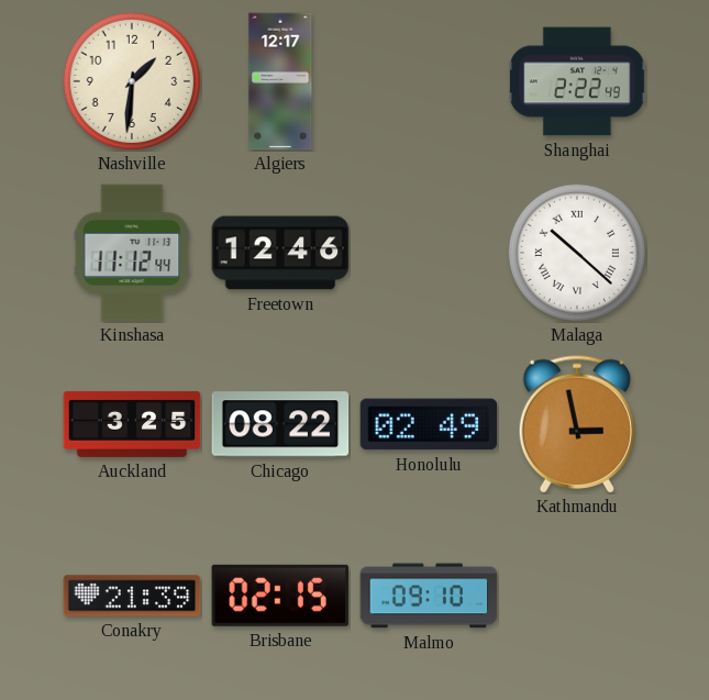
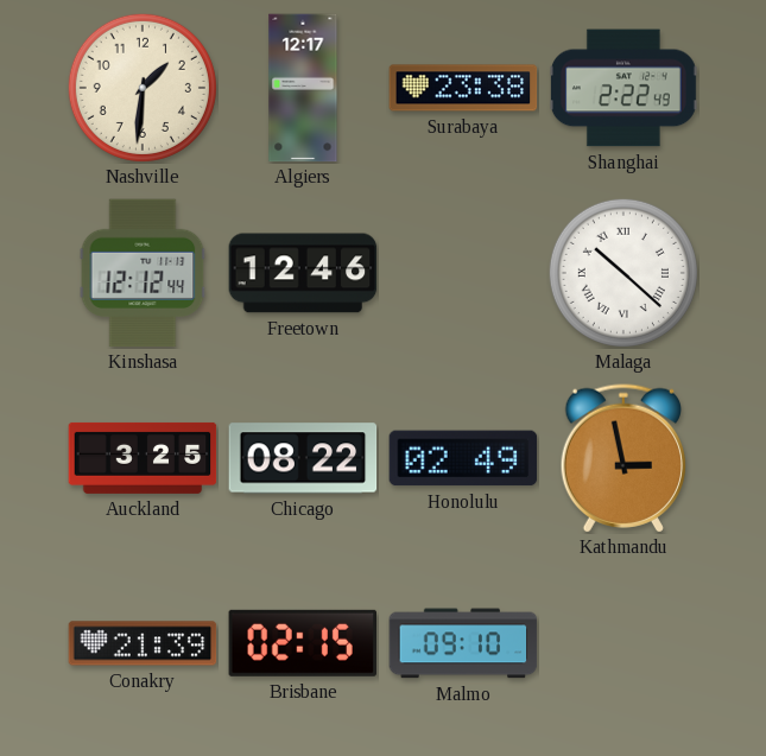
Surabaya: none -> 23:38
Kinshasa: 11:12 -> 12:12
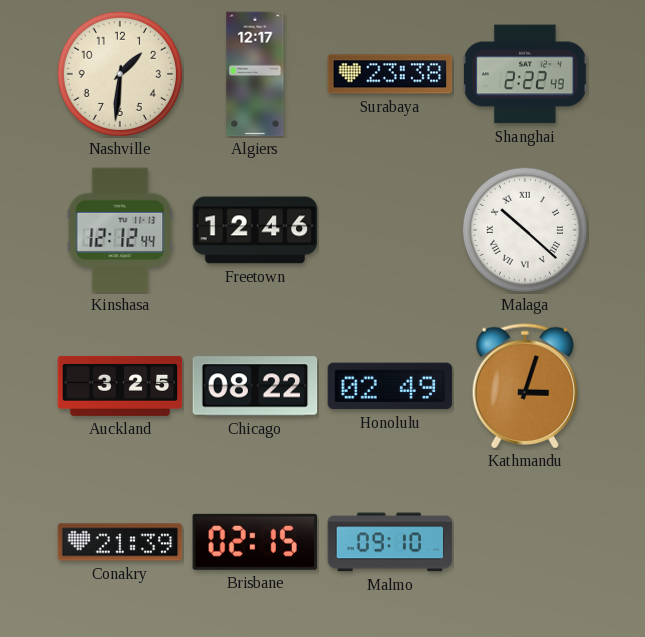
Kathmandu: 2:58 -> 3:03
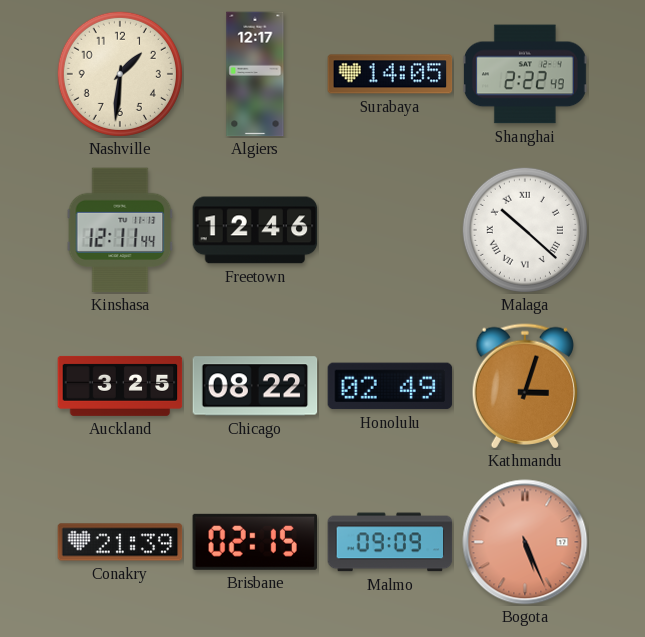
Surabaya: 23:38 -> 14:05
Kinshasa: 12:12 -> 12:11
Malmo: 09:10 -> 09:09
Bogota: none -> 5:26
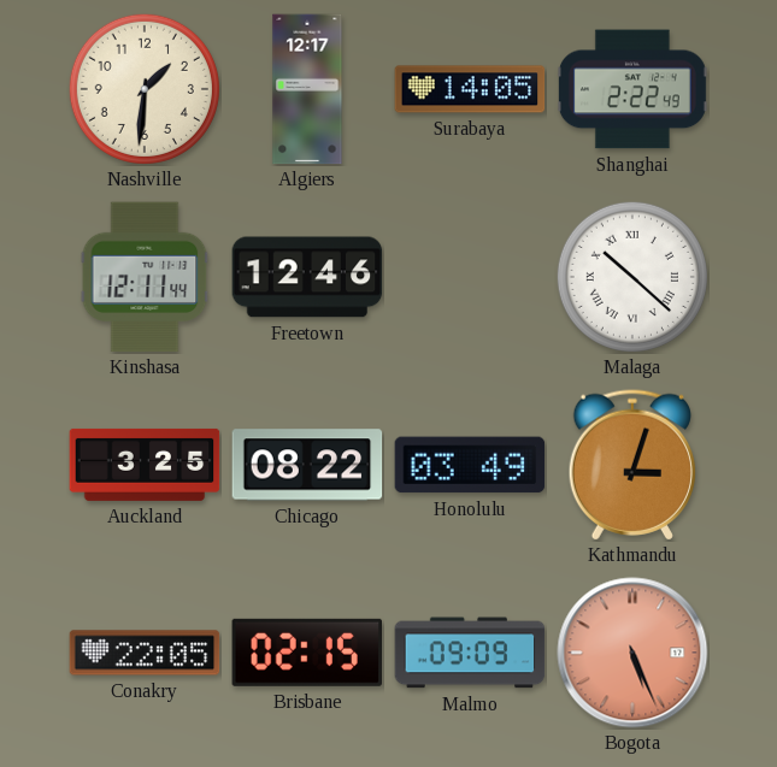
Honolulu: 02:49 -> 03:49
Conakry: 21:39 -> 22:05
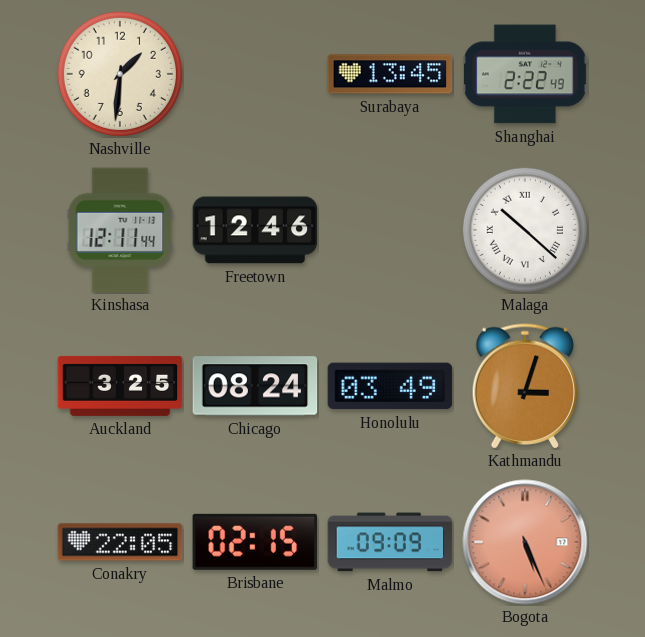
Algiers: 12:17 -> none
Surabaya: 14:05 -> 13:45
Chicago: 08:22 -> 08:24
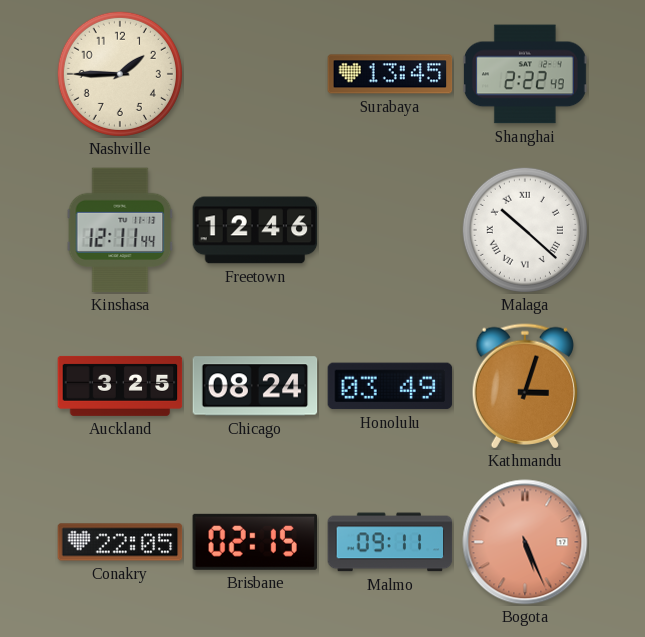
Nashville: 1:31 -> 1:45
Malmo: 09:09 -> 09:11
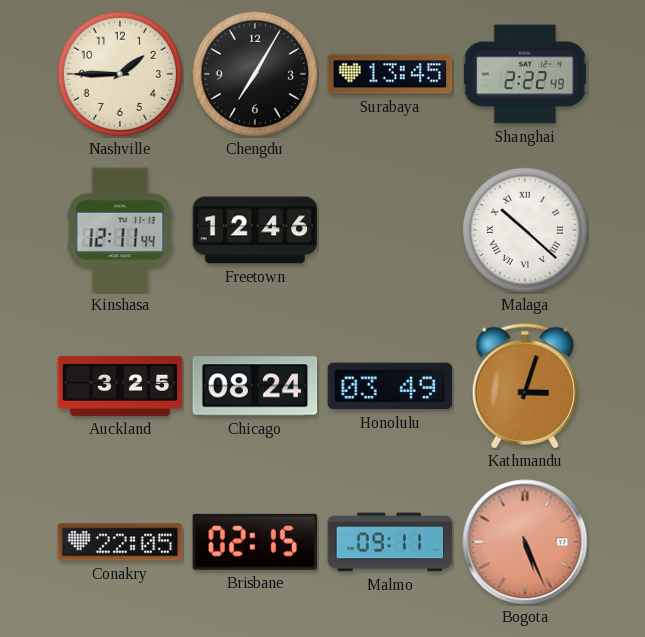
Chengdu: none -> 7:05
